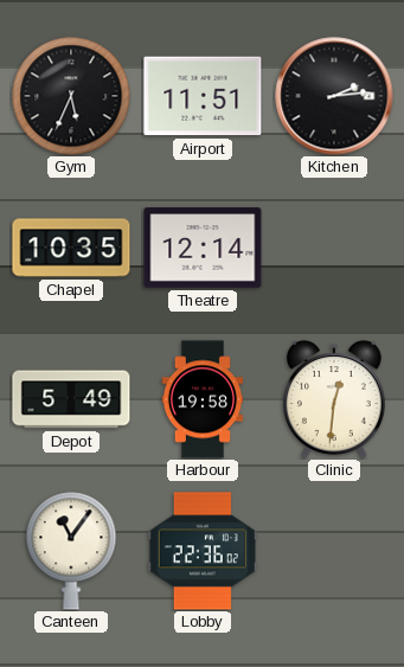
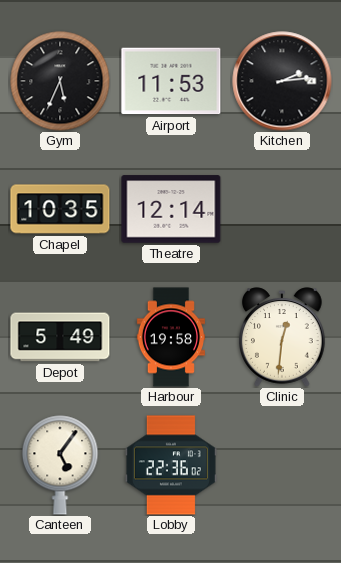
Airport: 11:51 -> 11:53
Canteen: 11:06 -> 5:06
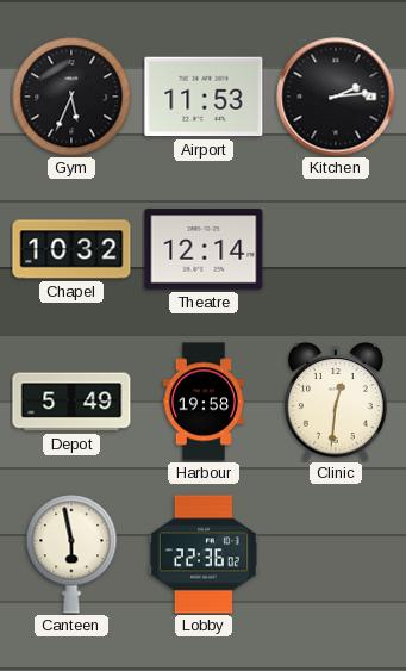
Chapel: 10:35 -> 10:32
Canteen: 5:06 -> 5:58
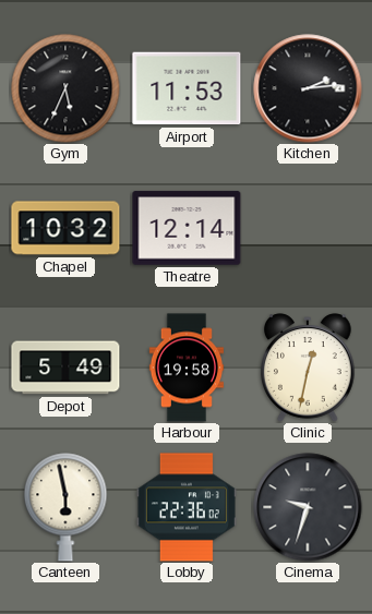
Clinic: 12:31 -> 12:32
Cinema: none -> 9:33
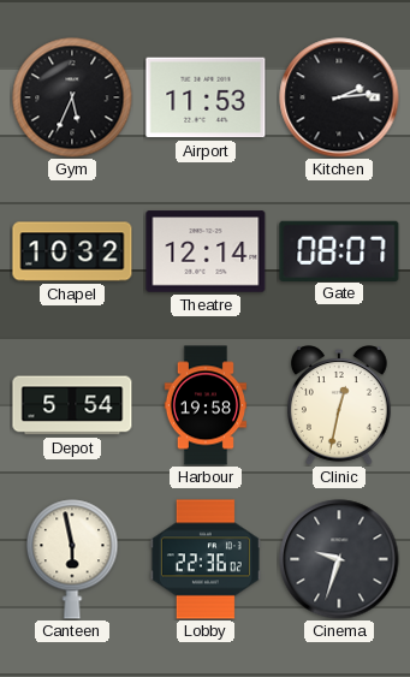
Gate: none -> 08:07
Depot: 5:49 -> 5:54
